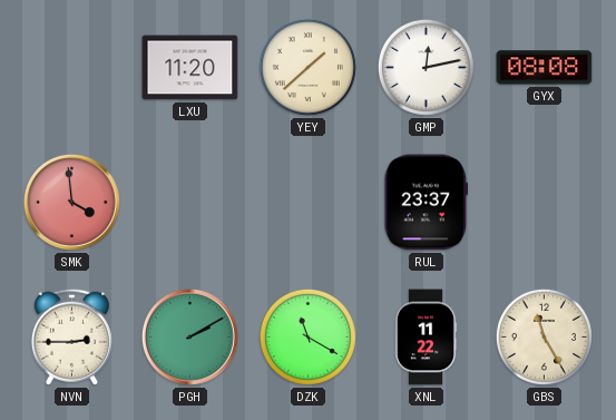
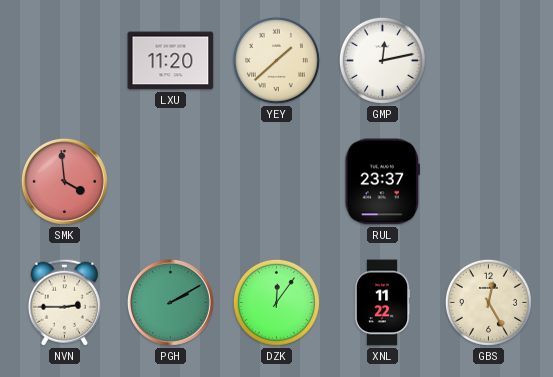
GYX: 08:08 -> none
DZK: 11:20 -> 12:06
GBS: 11:25 -> 12:25
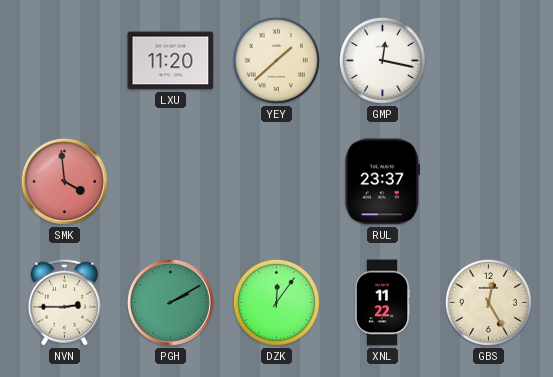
GMP: 12:13 -> 12:17
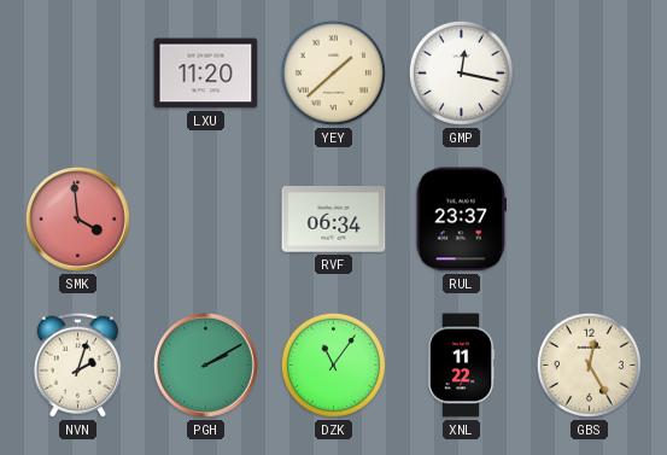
RVF: none -> 06:34
NVN: 2:45 -> 2:03
DZK: 12:06 -> 11:06
